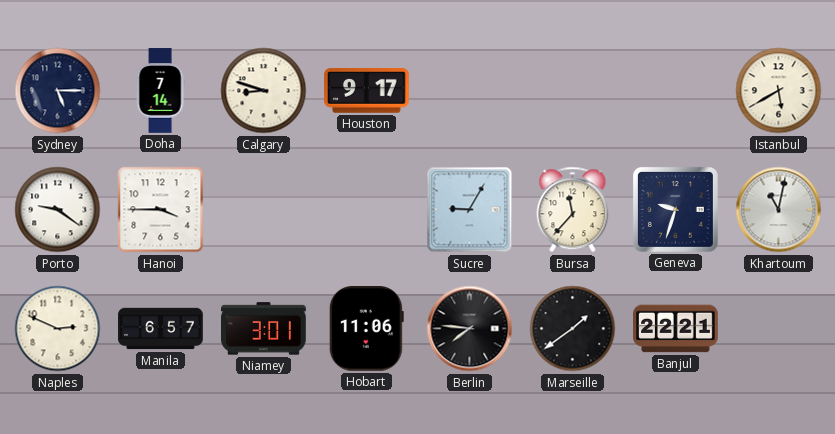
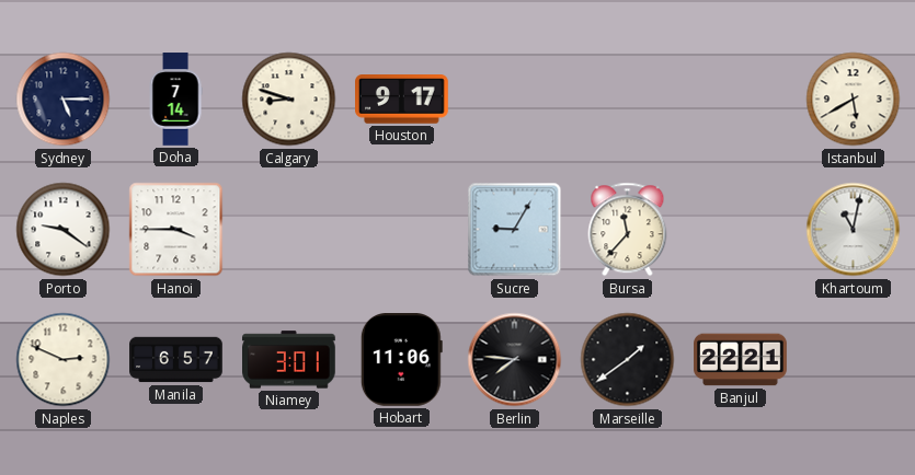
Geneva: 9:33 -> none
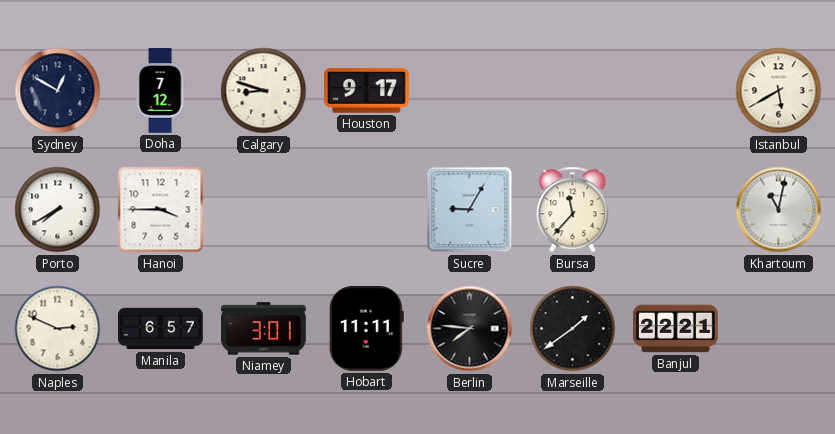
Sydney: 5:15 -> 12:50
Doha: 7:14 -> 7:12
Porto: 9:21 -> 7:40
Hobart: 11:06 -> 11:11
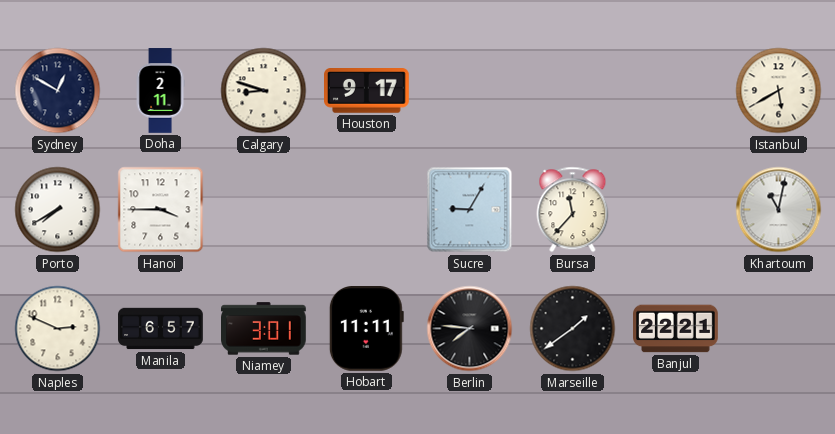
Doha: 7:12 -> 2:11
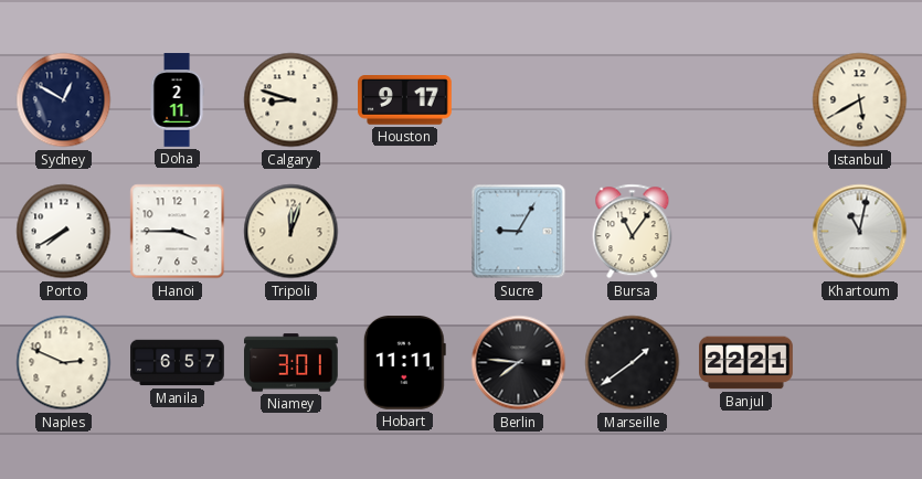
Tripoli: none -> 12:03
Bursa: 11:37 -> 11:06
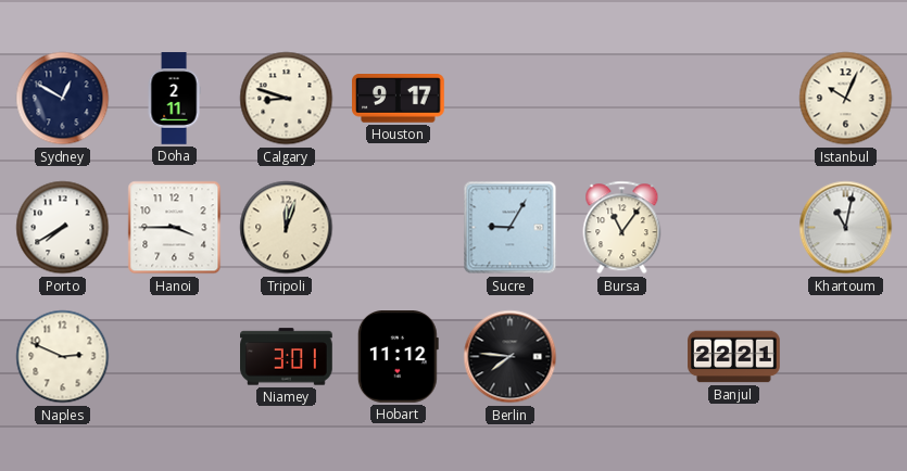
Istanbul: 5:40 -> 10:04
Manila: 6:57 -> none
Hobart: 11:11 -> 11:12
Marseille: 1:39 -> none
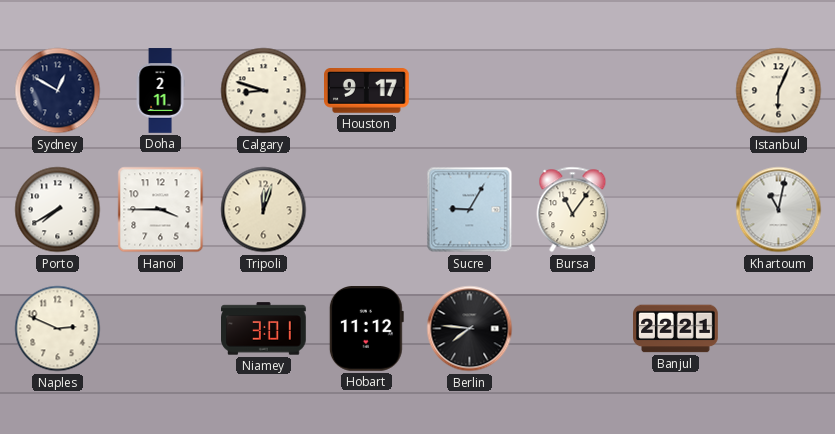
Istanbul: 10:04 -> 6:04
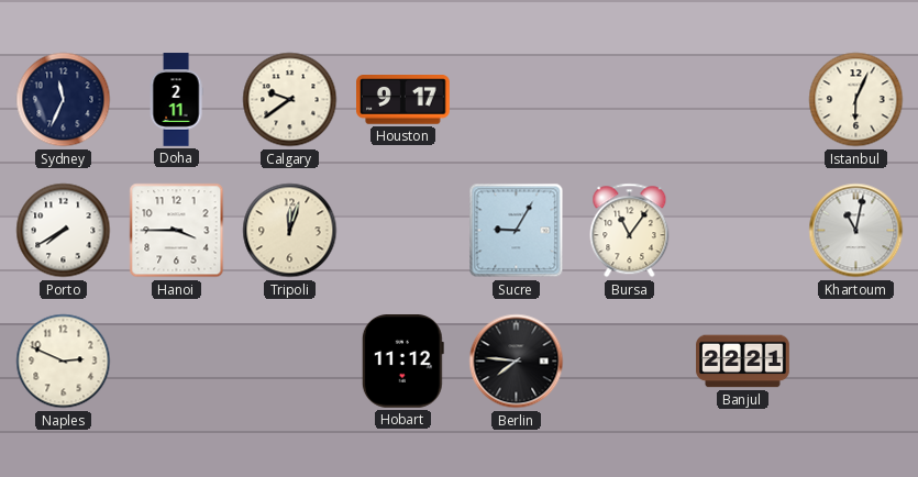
Sydney: 12:50 -> 11:34
Calgary: 8:48 -> 9:39
Niamey: 3:01 -> none
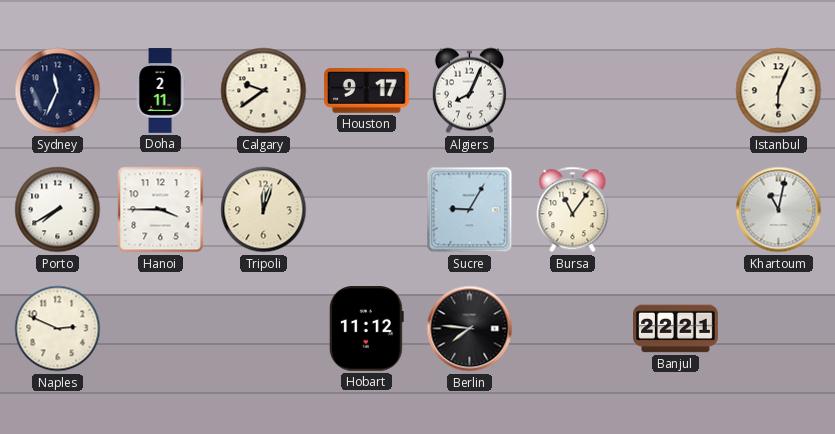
Algiers: none -> 8:04
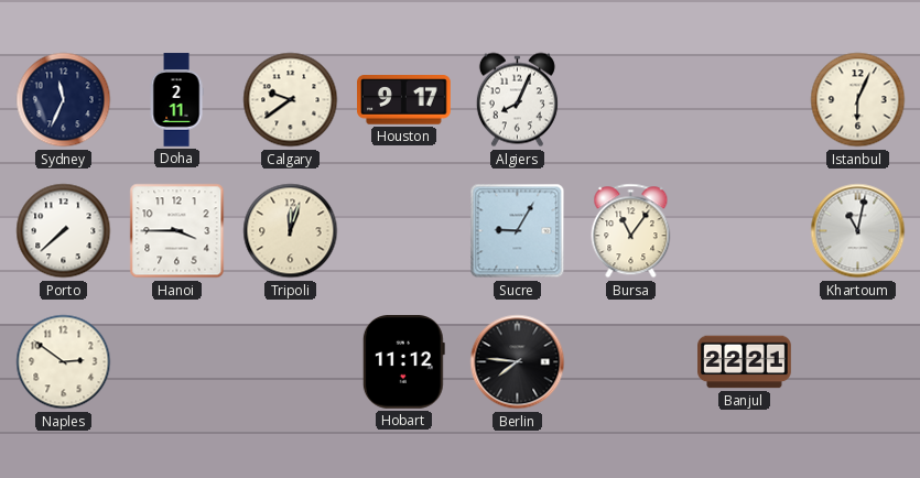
Porto: 7:40 -> 7:38
Naples: 2:49 -> 2:51
